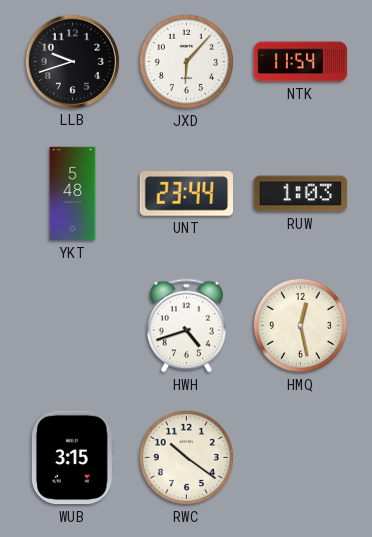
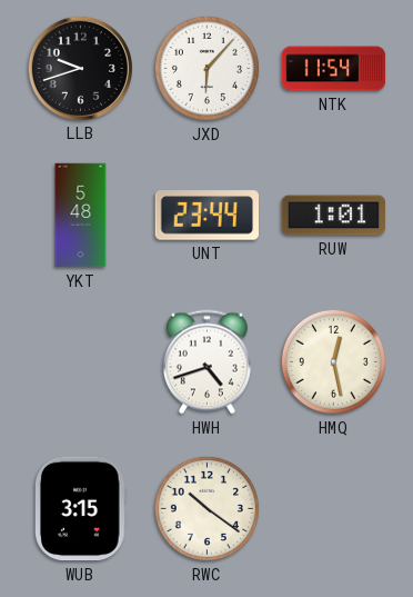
RUW: 1:03 -> 1:01
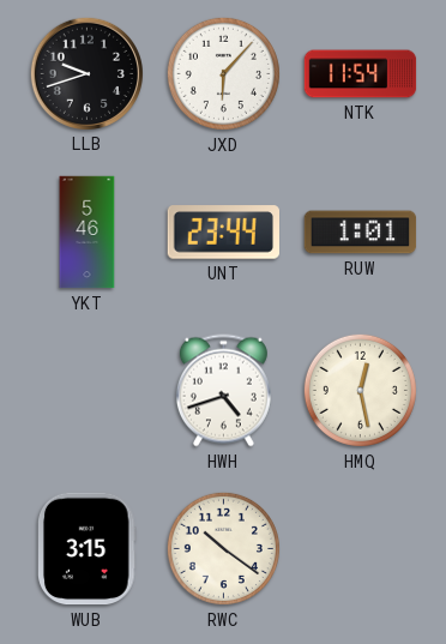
YKT: 5:48 -> 5:46
